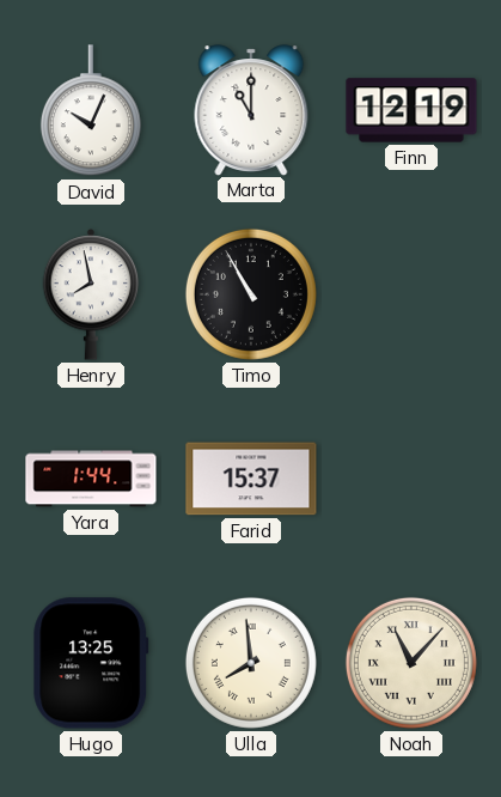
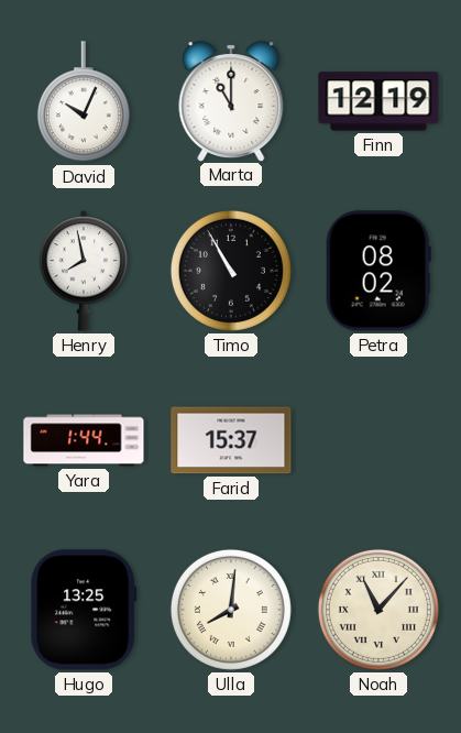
Petra: none -> 08:02
Ulla: 7:59 -> 8:01
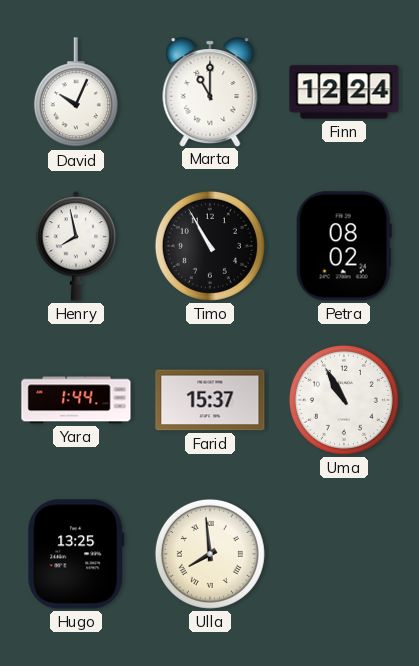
Finn: 12:19 -> 12:24
Uma: none -> 10:55
Ulla: 8:01 -> 7:59
Noah: 11:07 -> none
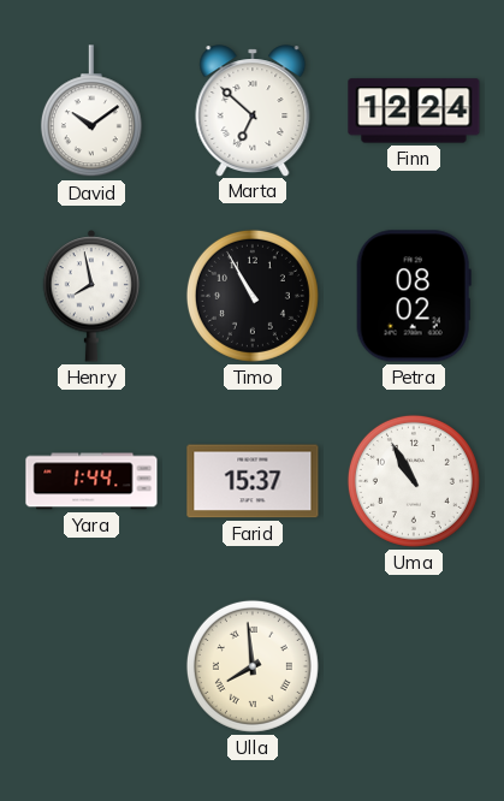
David: 10:04 -> 10:09
Marta: 11:00 -> 6:52
Hugo: 13:25 -> none
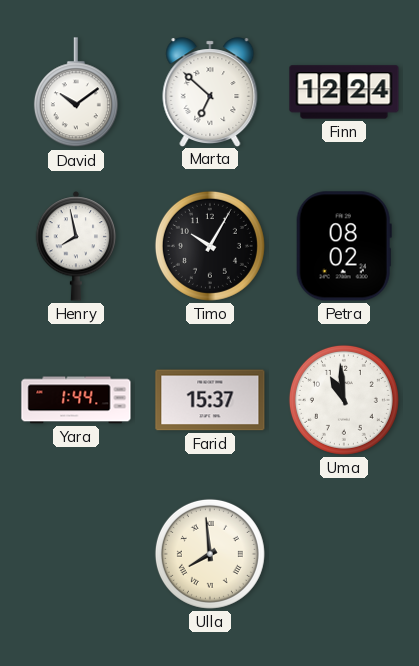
Timo: 10:55 -> 10:05
Uma: 10:55 -> 10:59
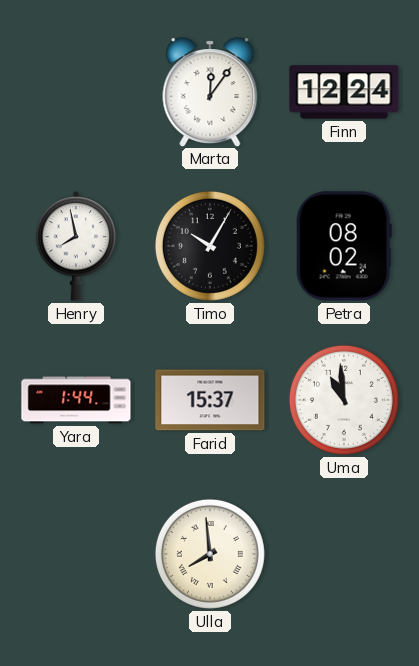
David: 10:09 -> none
Marta: 6:52 -> 12:06
